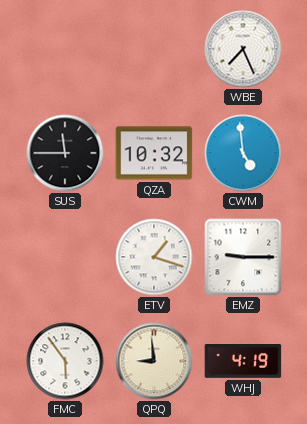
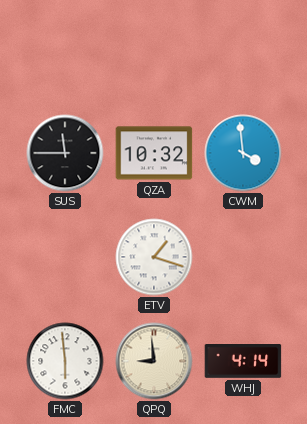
WBE: 7:26 -> none
CWM: 4:59 -> 3:59
EMZ: 9:15 -> none
FMC: 5:54 -> 5:59
WHJ: 4:19 -> 4:14
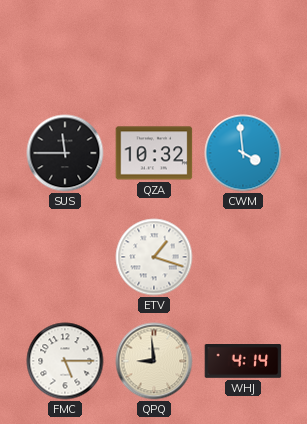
FMC: 5:59 -> 5:15
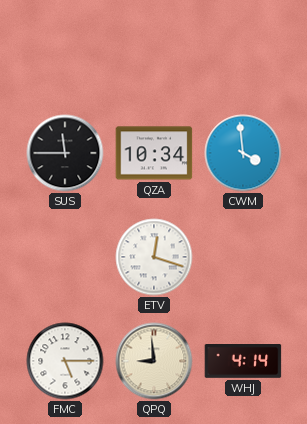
QZA: 10:32 -> 10:34
ETV: 1:18 -> 12:18
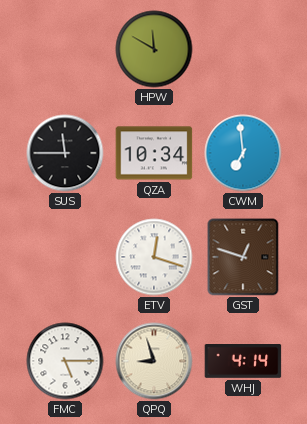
HPW: none -> 11:50
CWM: 3:59 -> 6:59
GST: none -> 12:48
QPQ: 8:59 -> 8:57
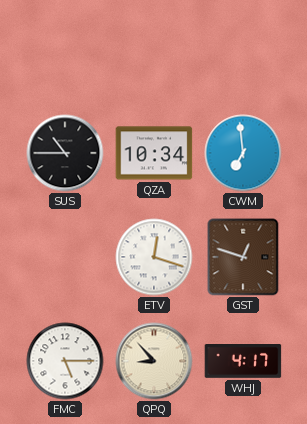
HPW: 11:50 -> none
SUS: 11:45 -> 10:45
QPQ: 8:57 -> 8:53
WHJ: 4:14 -> 4:17
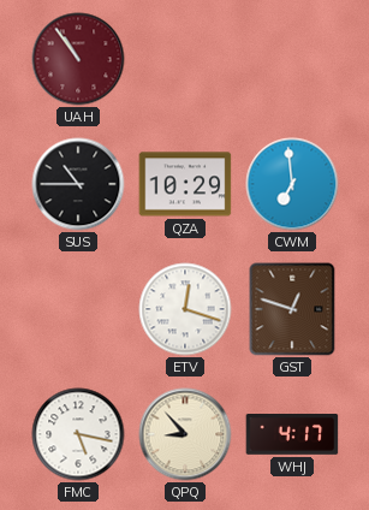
UAH: none -> 10:54
QZA: 10:34 -> 10:29
FMC: 5:15 -> 5:17
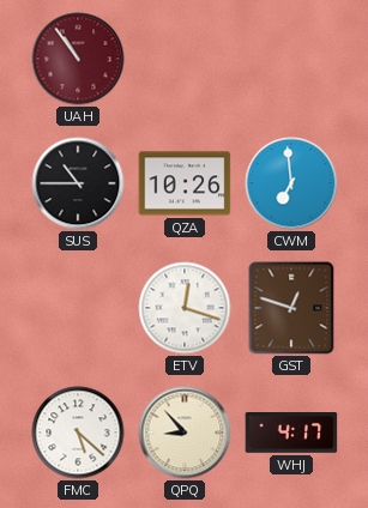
QZA: 10:29 -> 10:26
FMC: 5:17 -> 5:22
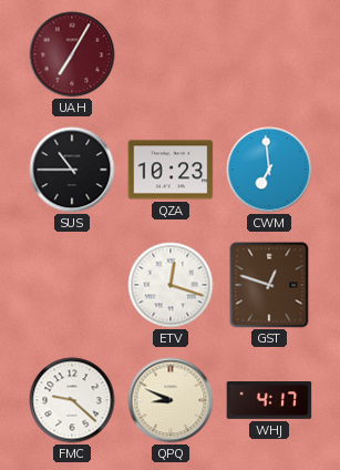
UAH: 10:54 -> 7:05
QZA: 10:26 -> 10:23
FMC: 5:22 -> 9:22
QPQ: 8:53 -> 8:49
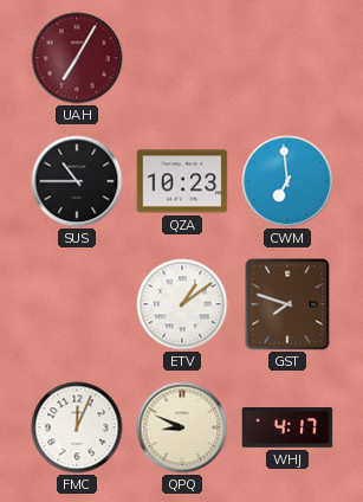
ETV: 12:18 -> 1:09
GST: 12:48 -> 7:48
FMC: 9:22 -> 12:04
